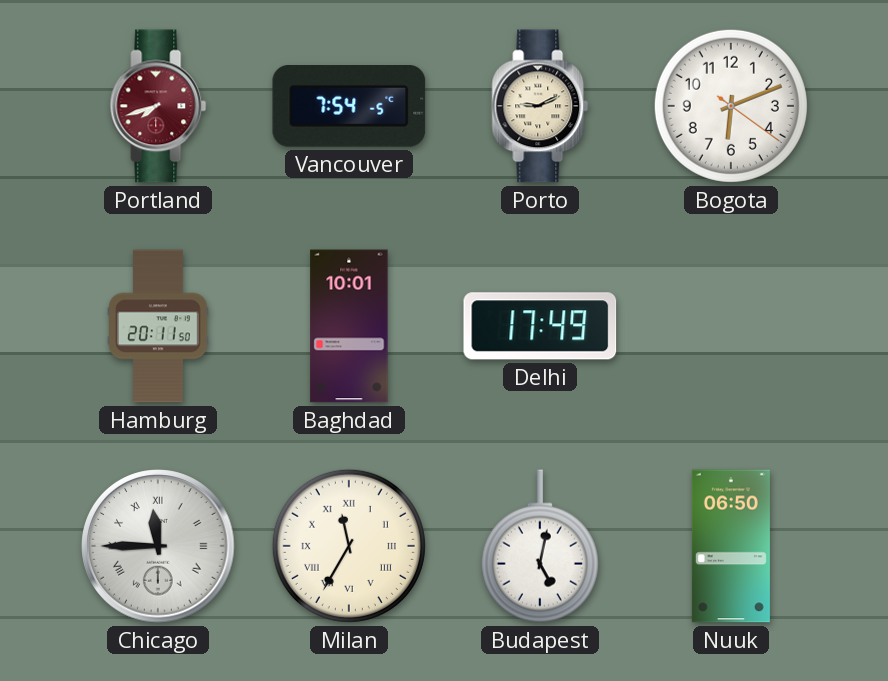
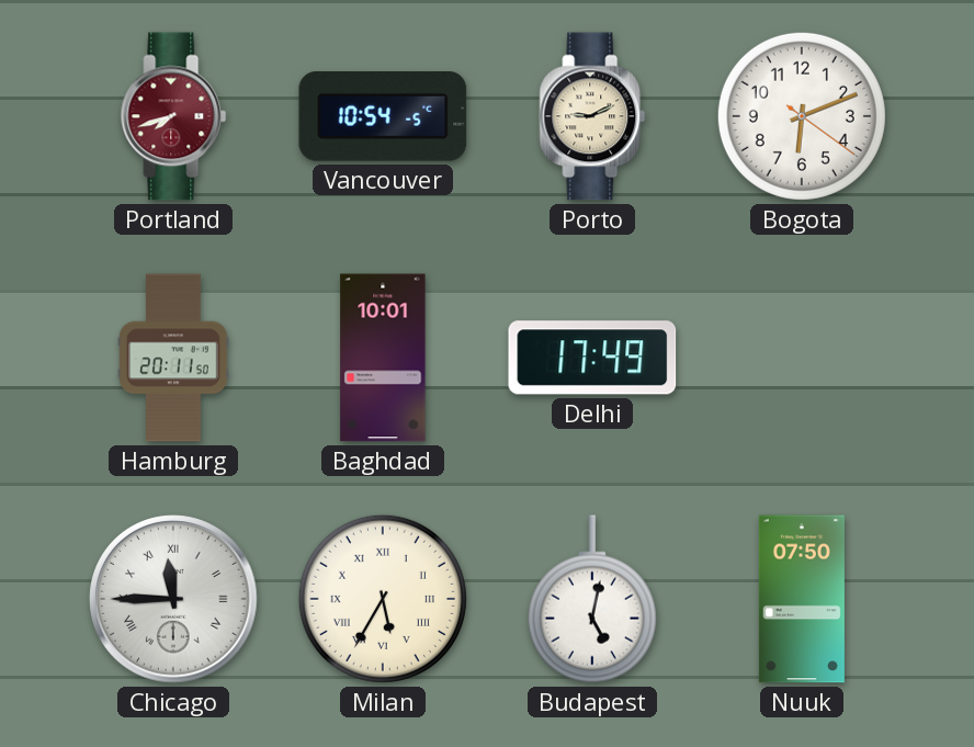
Vancouver: 7:54 -> 10:54
Milan: 11:35 -> 5:35
Nuuk: 06:50 -> 07:50
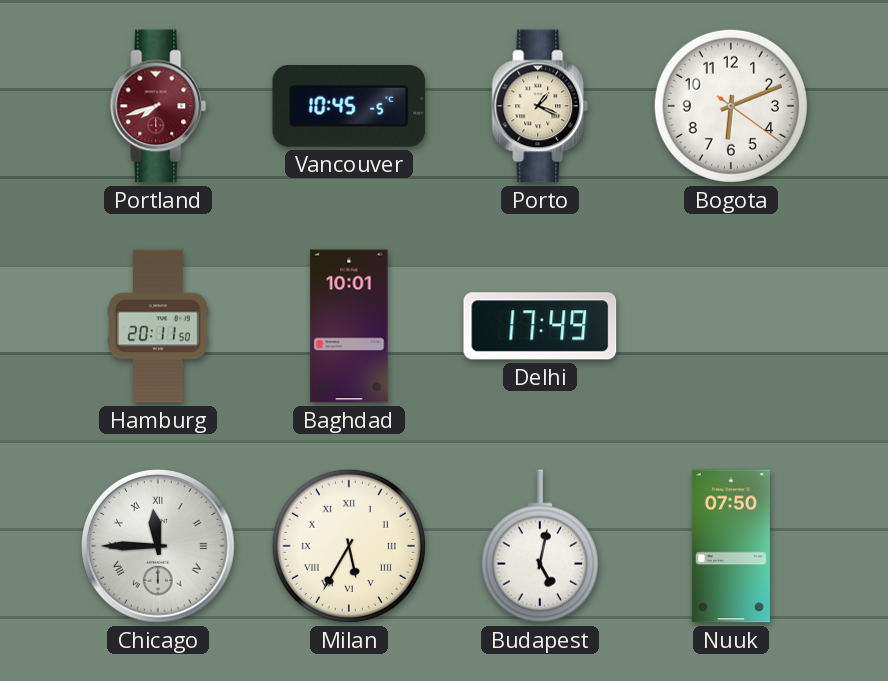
Vancouver: 10:54 -> 10:45
Porto: 9:11 -> 1:19
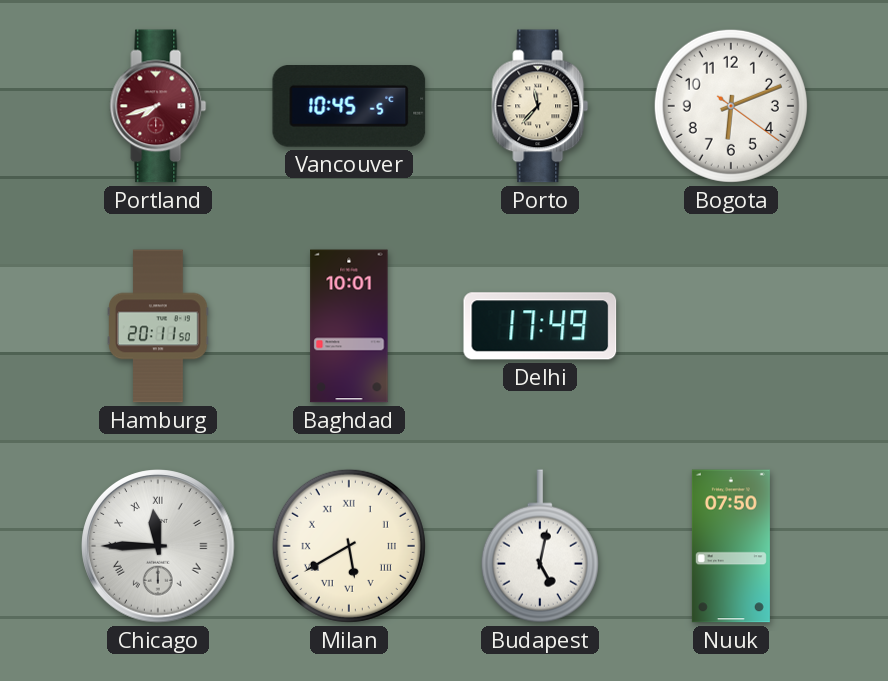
Porto: 1:19 -> 11:37
Milan: 5:35 -> 5:40
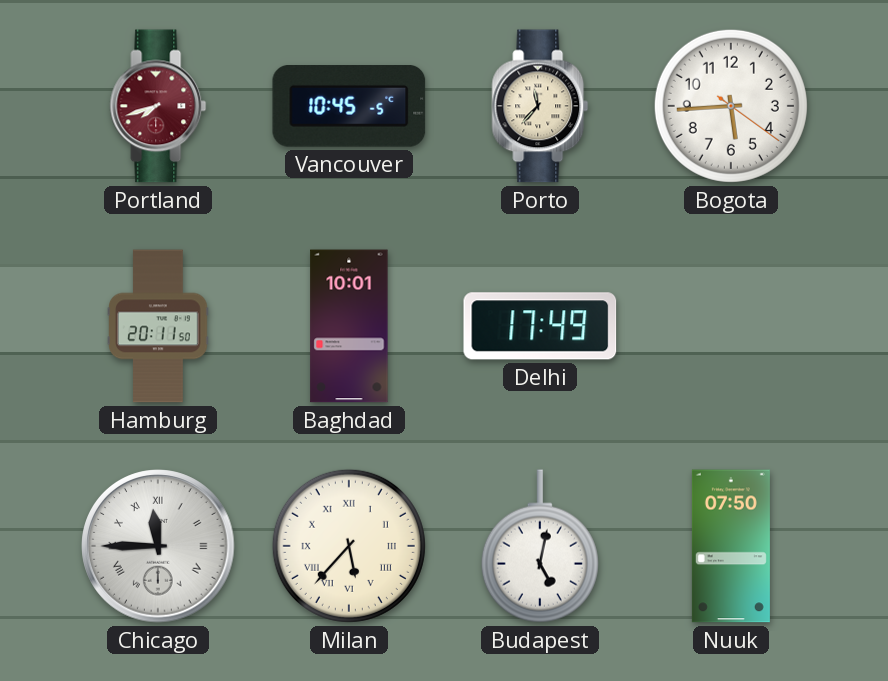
Bogota: 6:11 -> 5:44
Milan: 5:40 -> 5:37
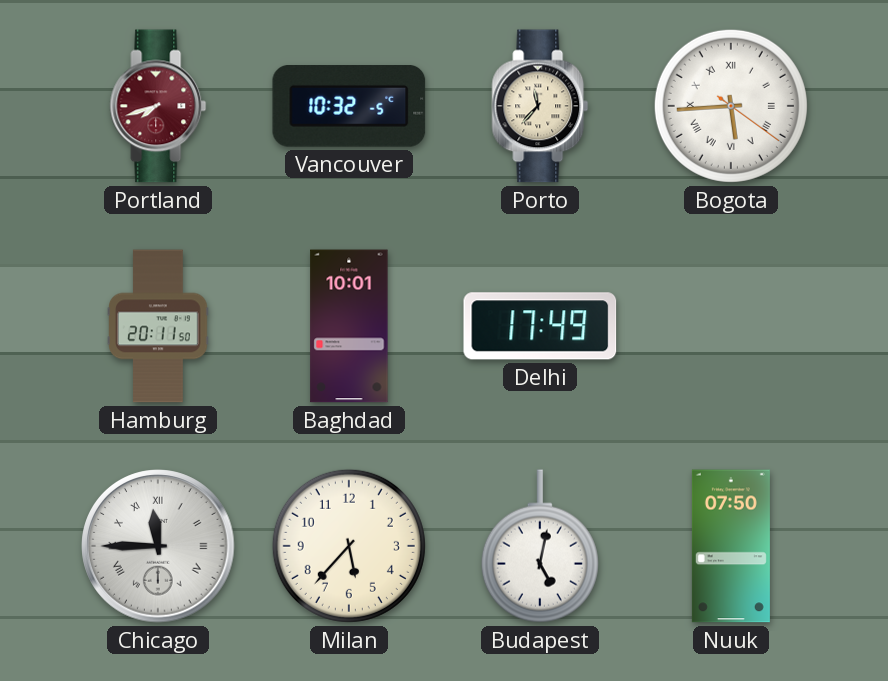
Vancouver: 10:45 -> 10:32
Bogota numerals: Arabic -> Roman
Milan numerals: Roman -> Arabic
